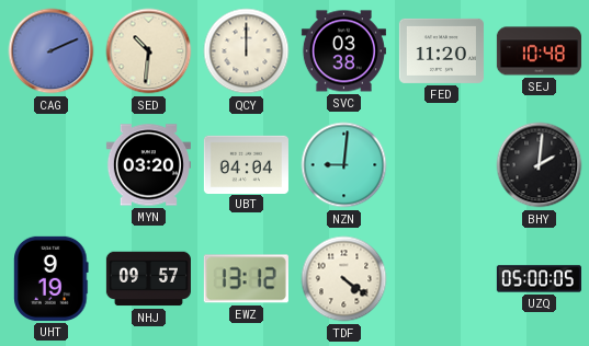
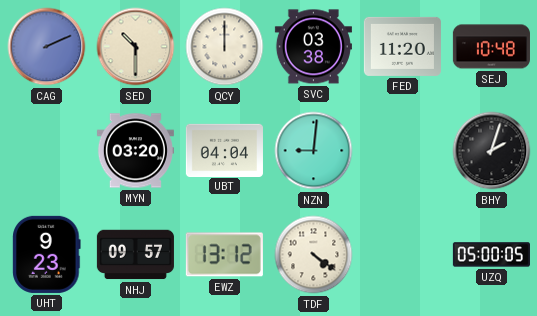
SED: 10:31 -> 10:30
BHY: 2:01 -> 2:03
UHT: 9:19 -> 9:23
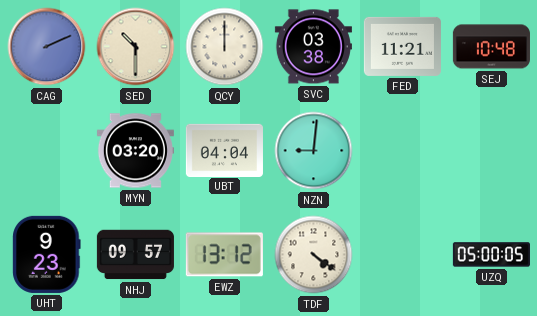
FED: 11:20 -> 11:21
BHY: 2:03 -> none
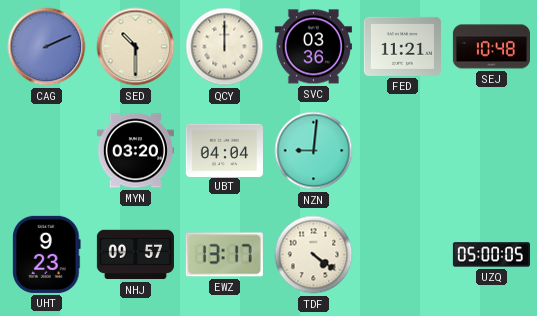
SVC: 03:38 -> 03:36
EWZ: 13:12 -> 13:17
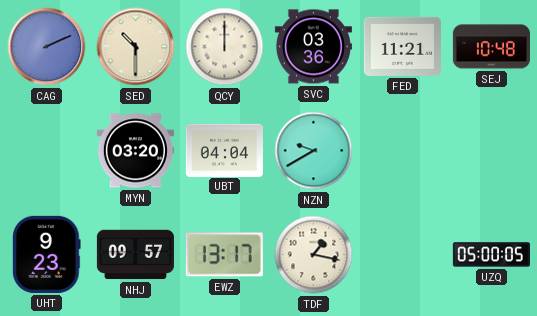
NZN: 9:01 -> 9:40
TDF: 4:21 -> 1:17
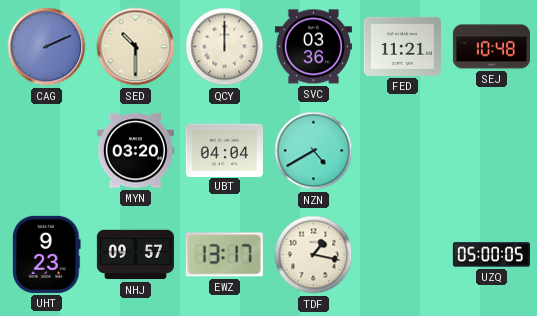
NZN: 9:40 -> 4:40
